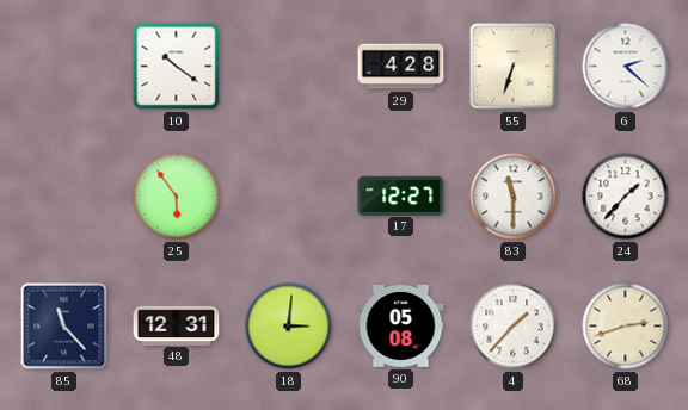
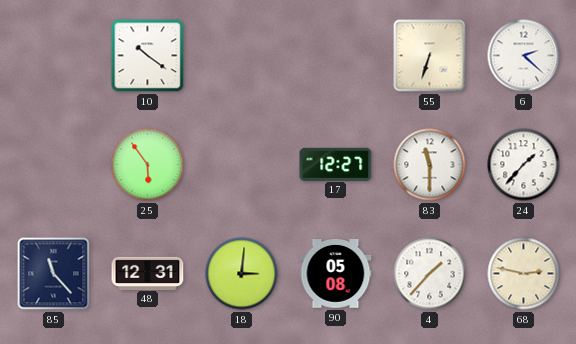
29: 4:28 -> none
68: 2:42 -> 2:47
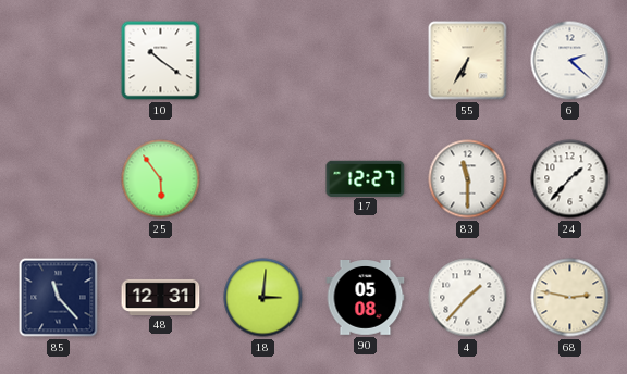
55: 6:33 -> 6:35
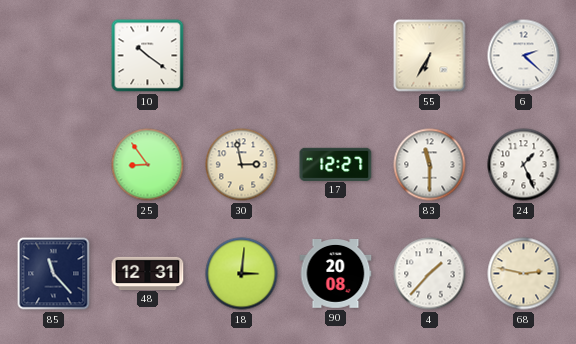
25: 5:54 -> 8:54
30: none -> 2:58
24: 1:37 -> 1:26
90: 05:08 -> 20:08
